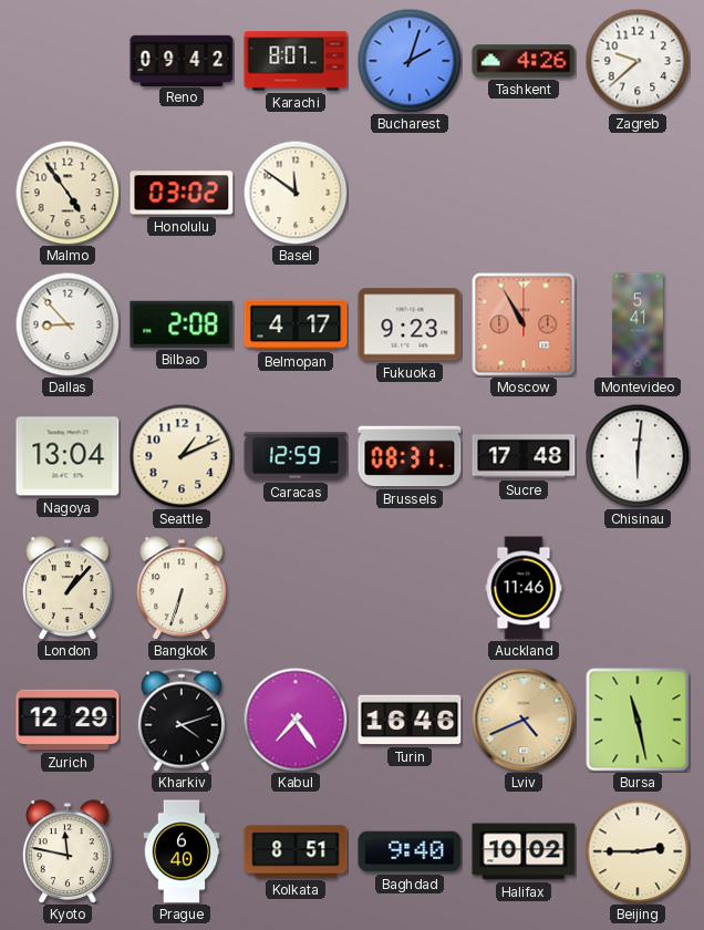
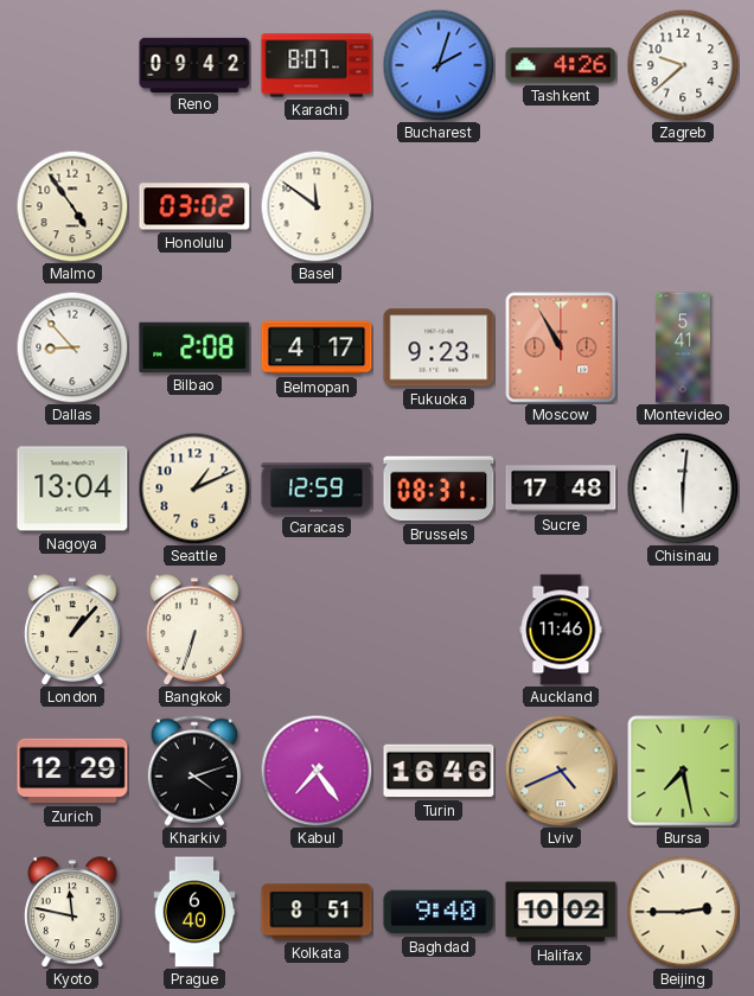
Bursa: 11:28 -> 7:28
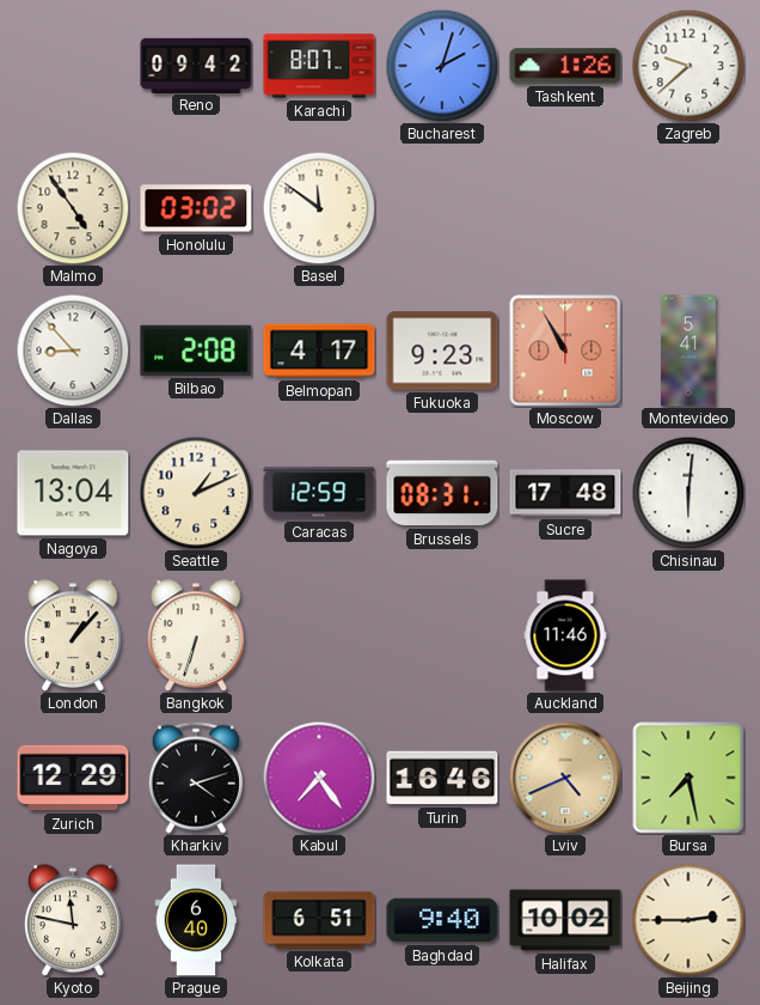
Tashkent: 4:26 -> 1:26
Kolkata: 8:51 -> 6:51
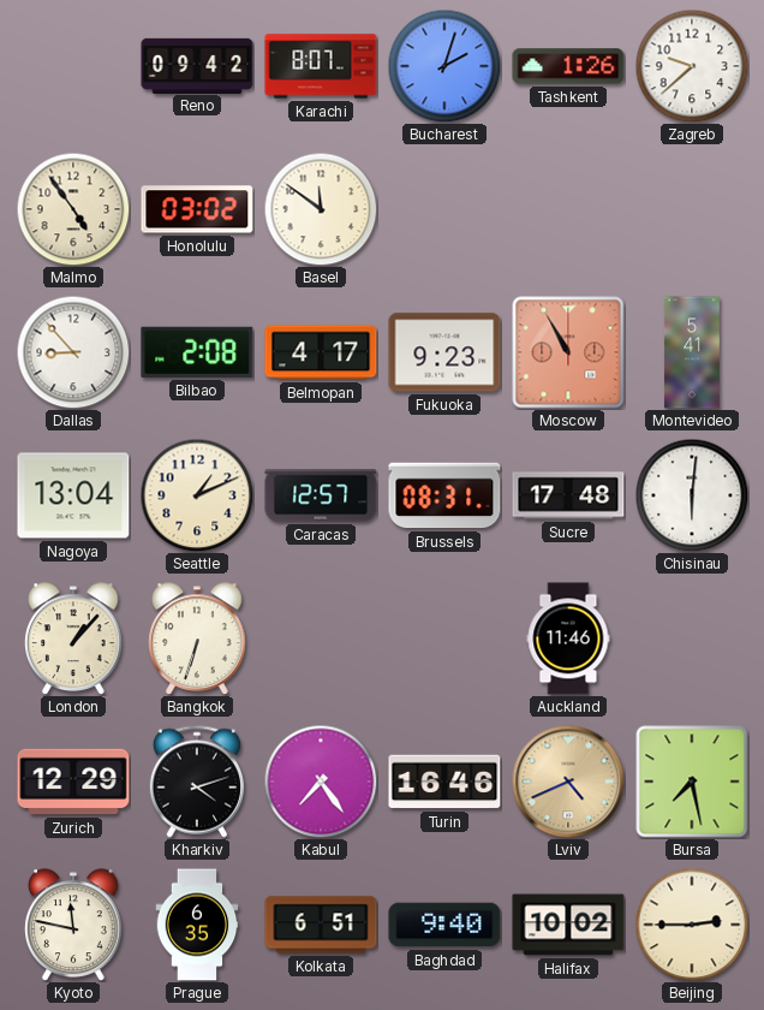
Caracas: 12:59 -> 12:57
Prague: 6:40 -> 6:35
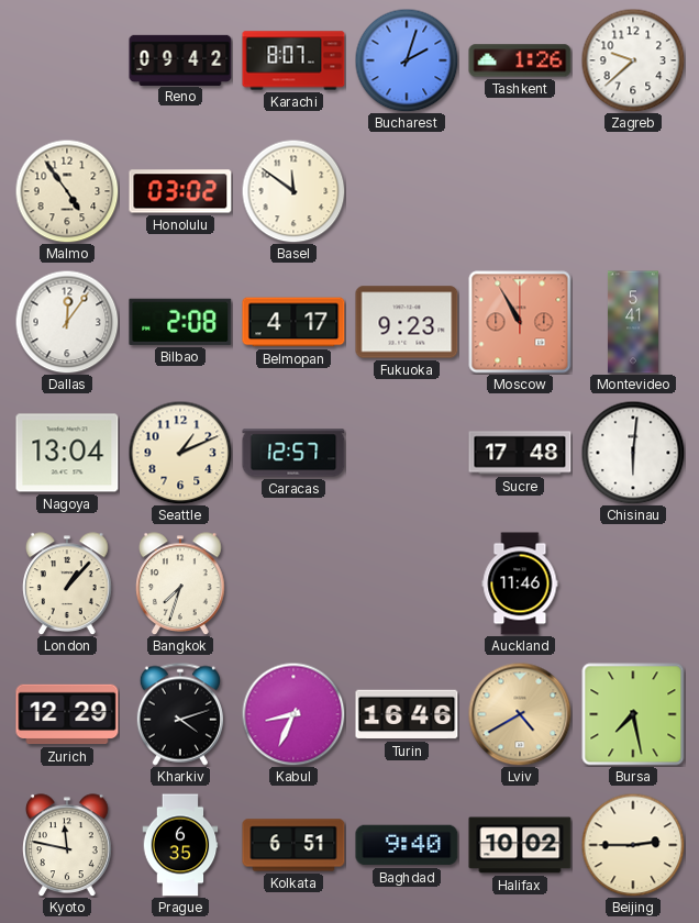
Dallas: 8:53 -> 12:06
Brussels: 08:31 -> none
Bangkok: 6:33 -> 7:33
Kabul: 7:24 -> 8:34
Lviv: 4:41 -> 4:40
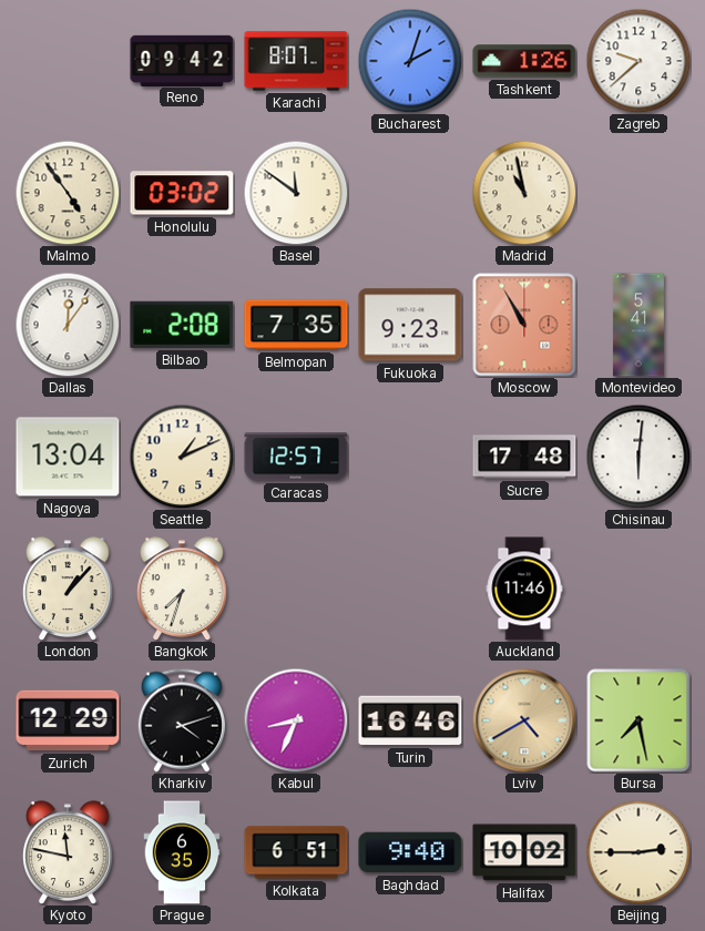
Madrid: none -> 10:58
Belmopan: 4:17 -> 7:35
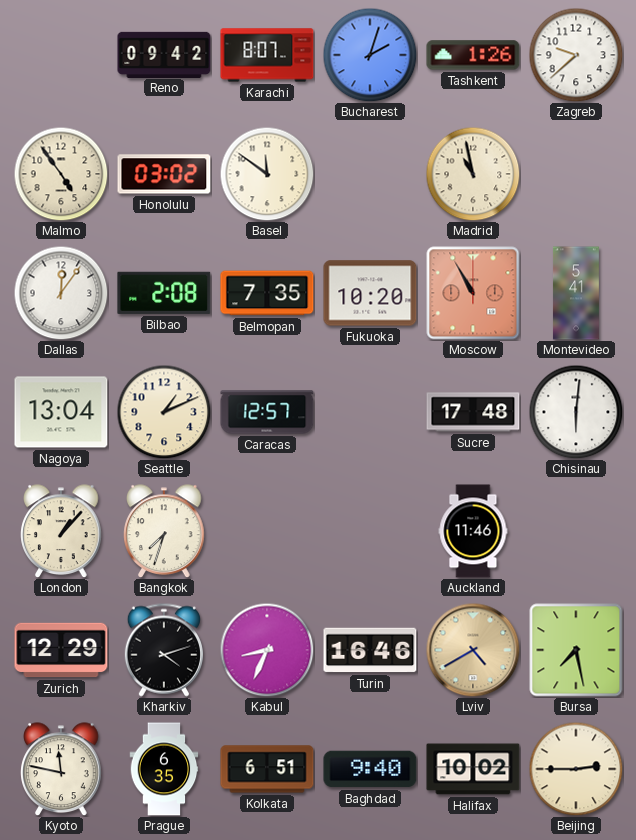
Fukuoka: 9:23 -> 10:20
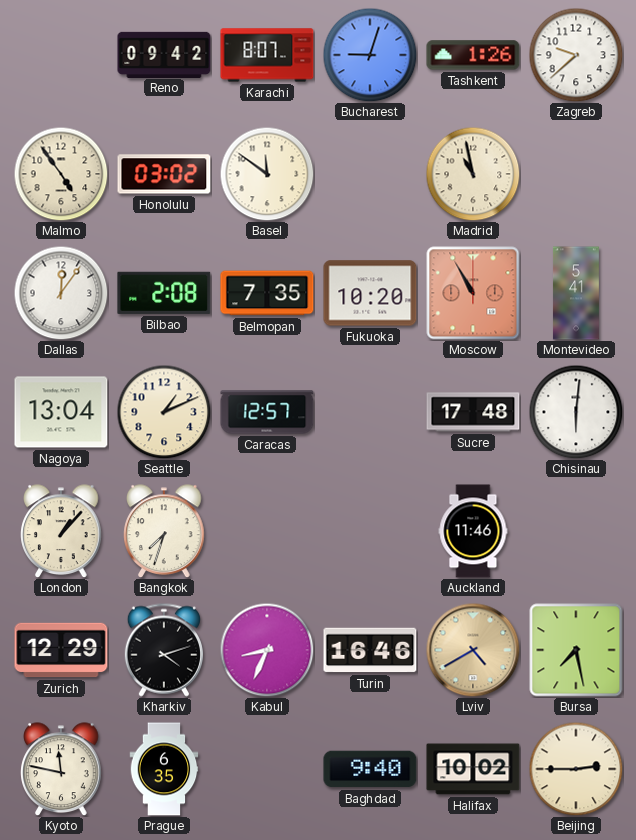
Bucharest: 2:03 -> 9:03
Kolkata: 6:51 -> none
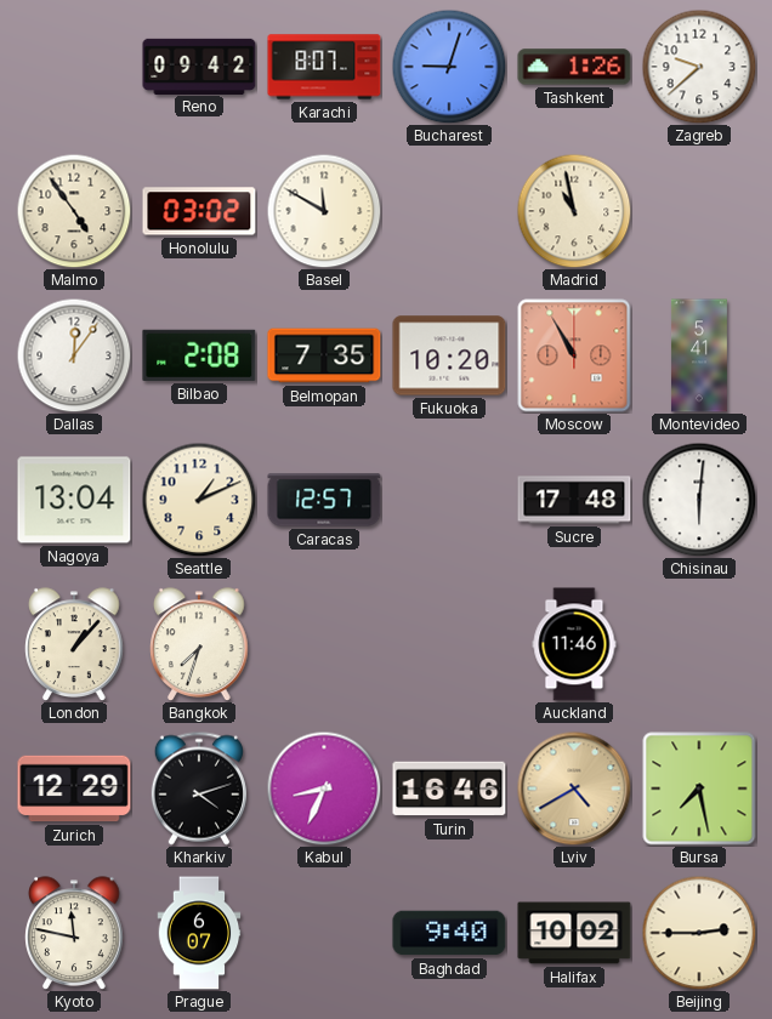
Basel: 11:51 -> 11:50
Prague: 6:35 -> 6:07
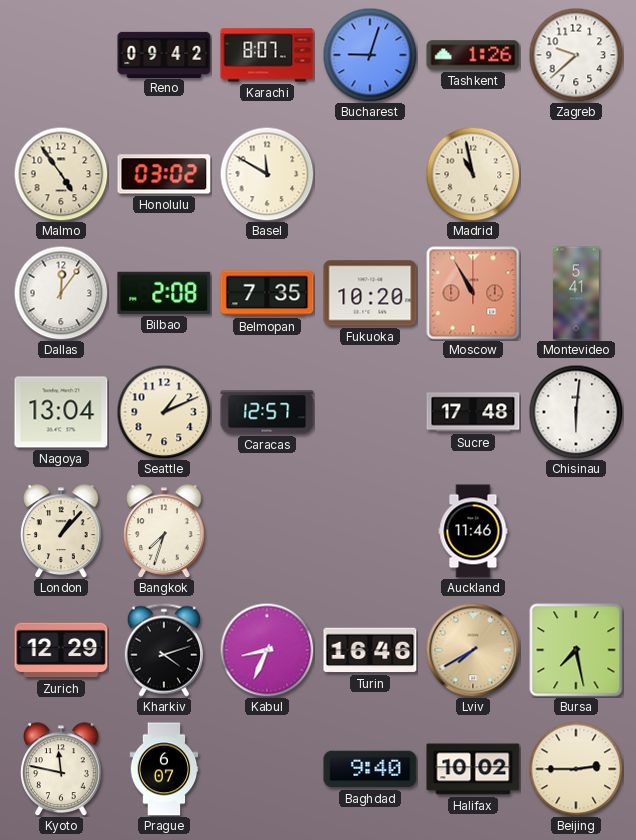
Lviv: 4:40 -> 7:40
